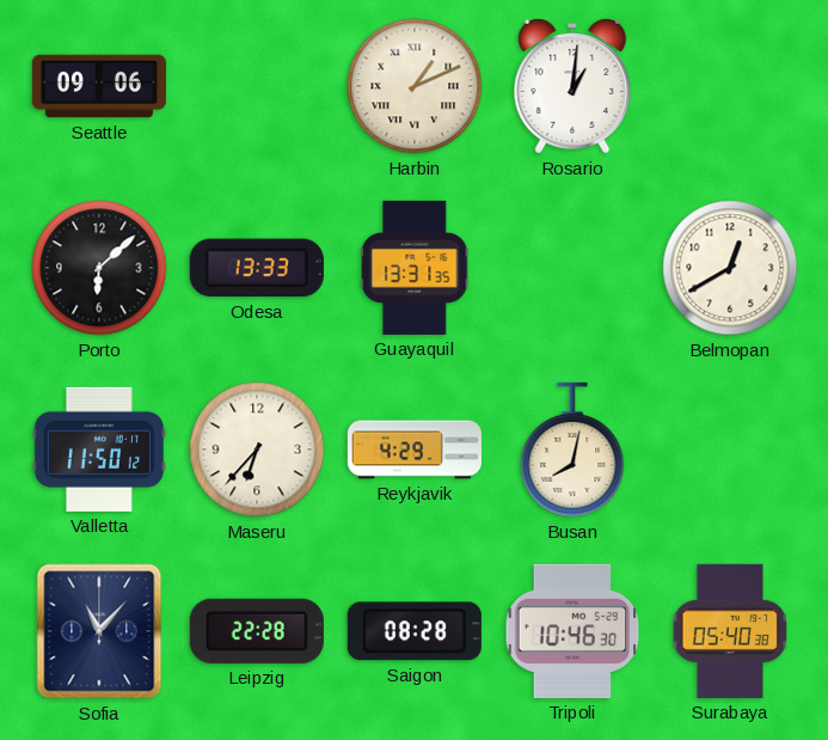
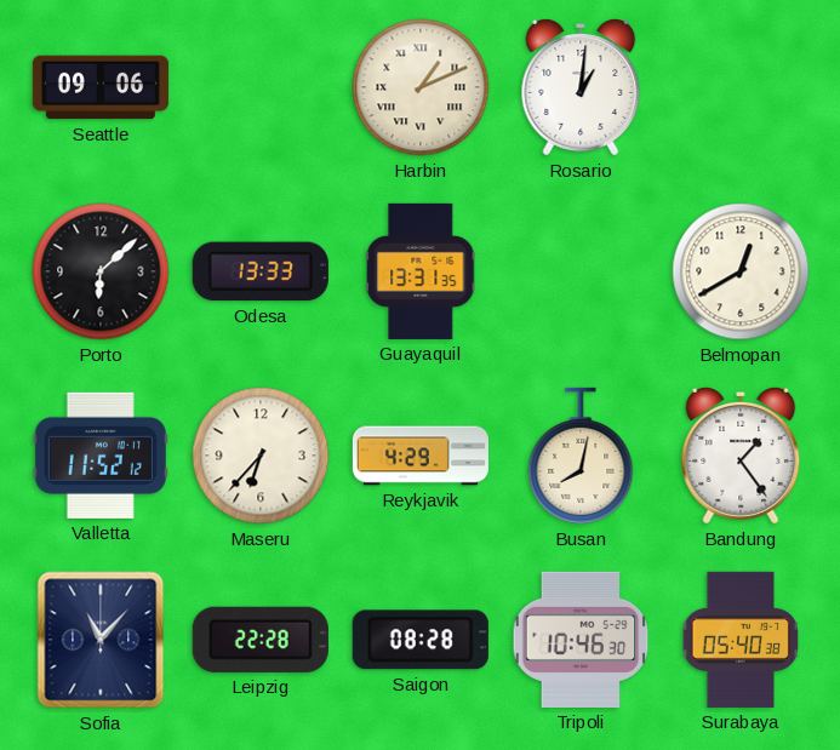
Valletta: 11:50 -> 11:52
Bandung: none -> 1:24
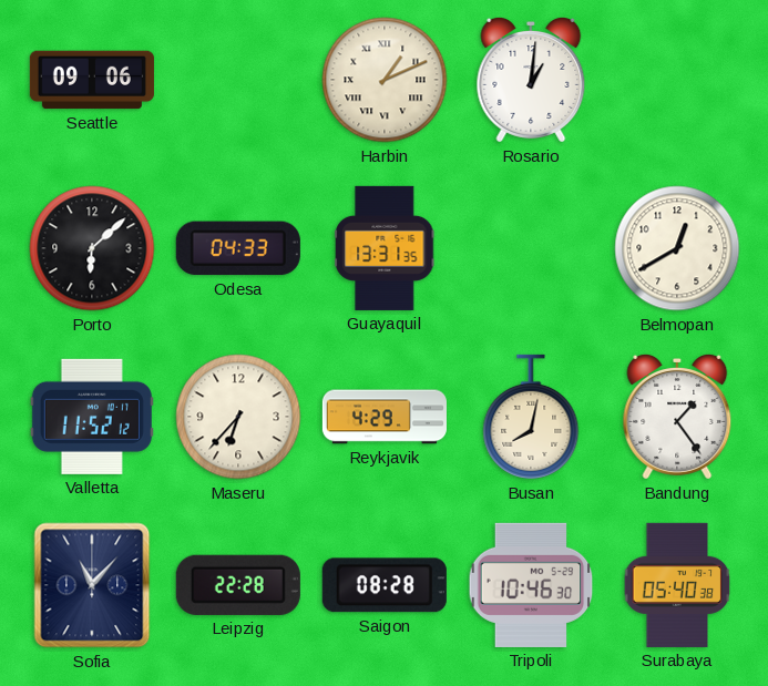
Odesa: 13:33 -> 04:33
